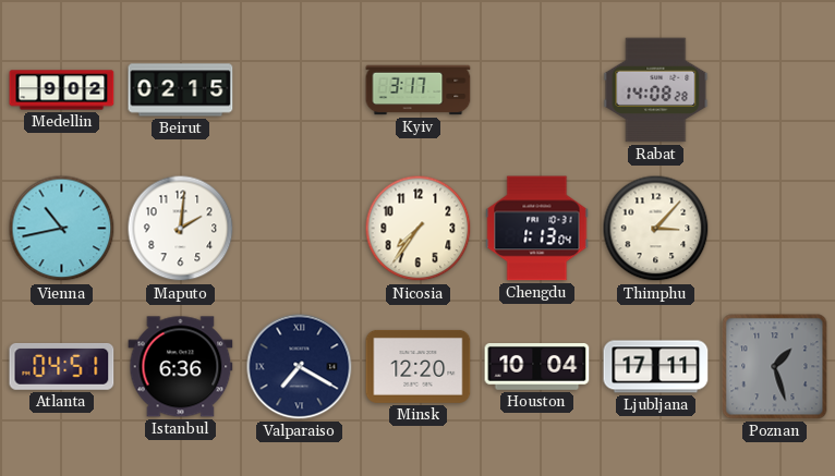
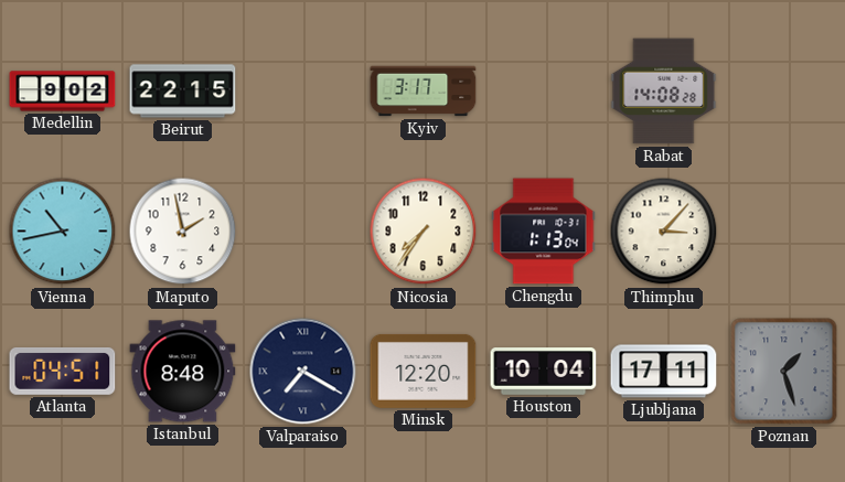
Beirut: 02:15 -> 22:15
Maputo: 2:01 -> 1:58
Istanbul: 6:36 -> 8:48
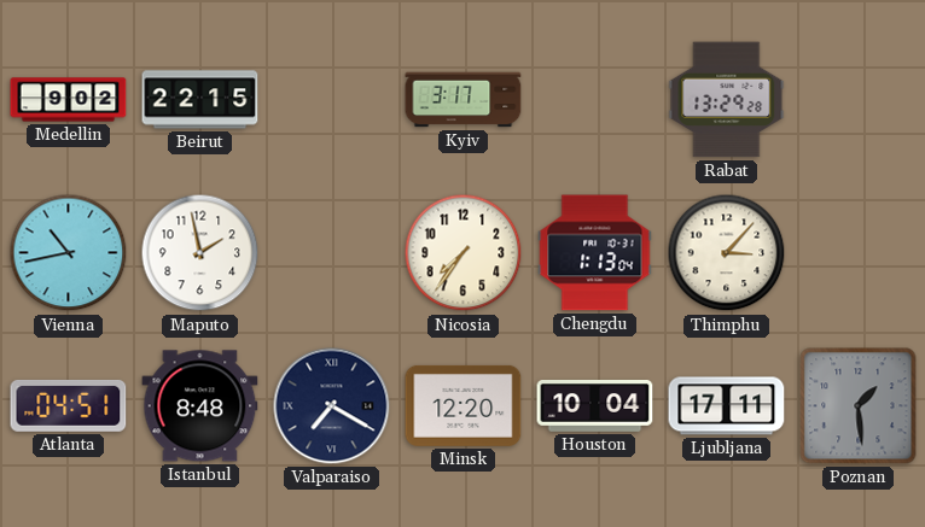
Rabat: 14:08 -> 13:29
Poznan: 1:27 -> 1:29
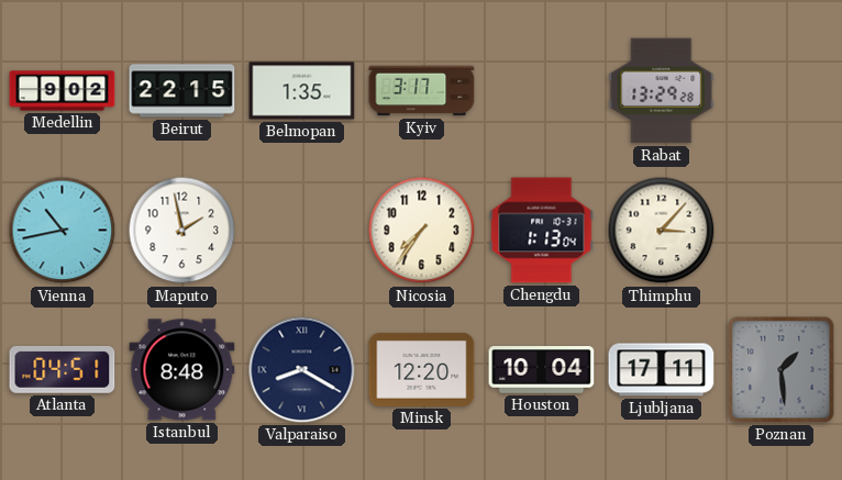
Belmopan: none -> 1:35
Valparaiso: 7:20 -> 8:20
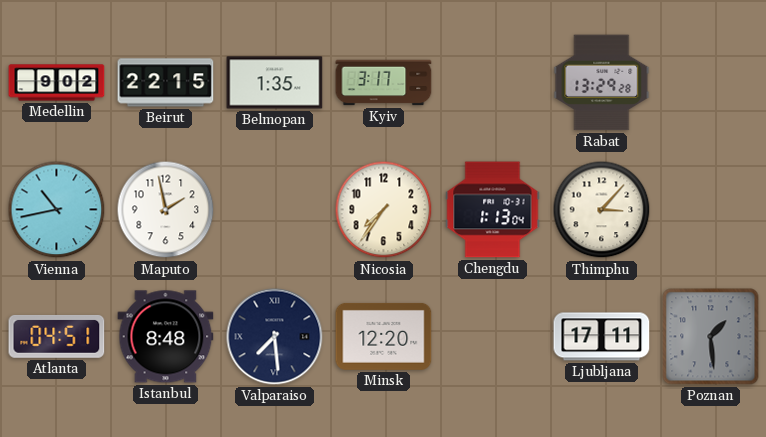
Valparaiso: 8:20 -> 7:29
Houston: 10:04 -> none
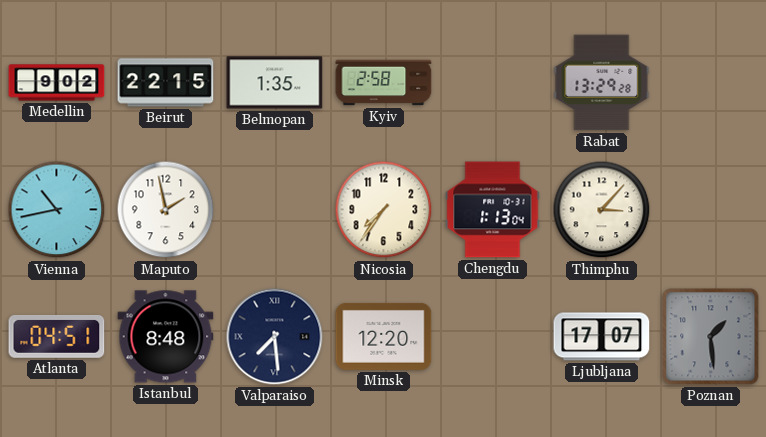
Kyiv: 3:17 -> 2:58
Ljubljana: 17:11 -> 17:07
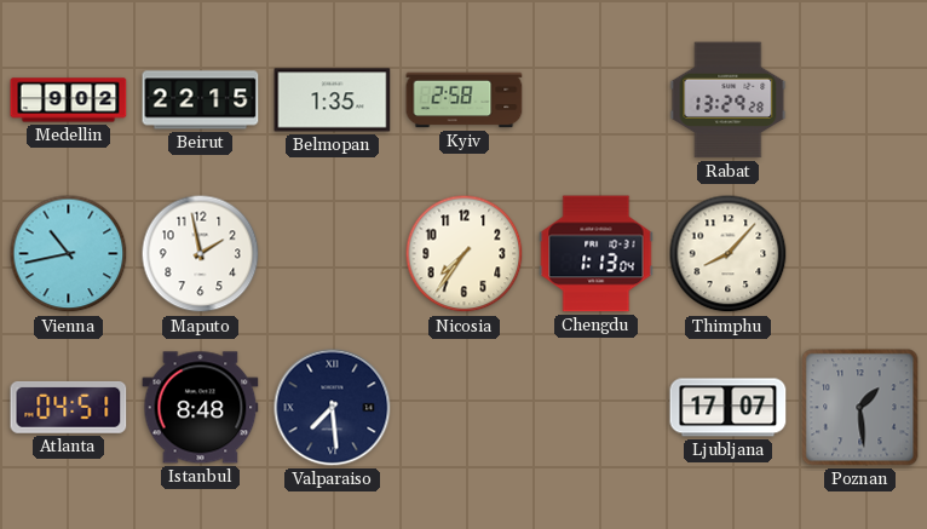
Thimphu: 3:07 -> 8:07
Minsk: 12:20 -> none
